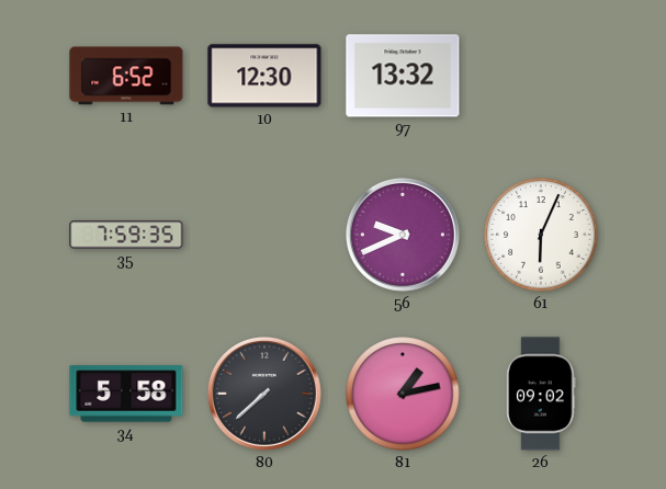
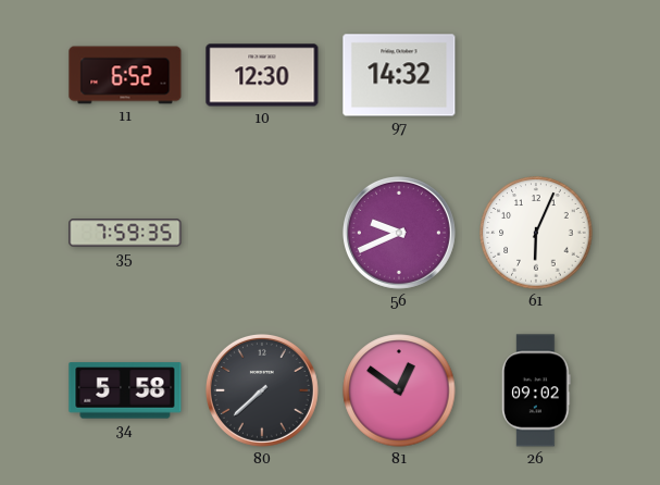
97: 13:32 -> 14:32
81: 1:13 -> 12:51
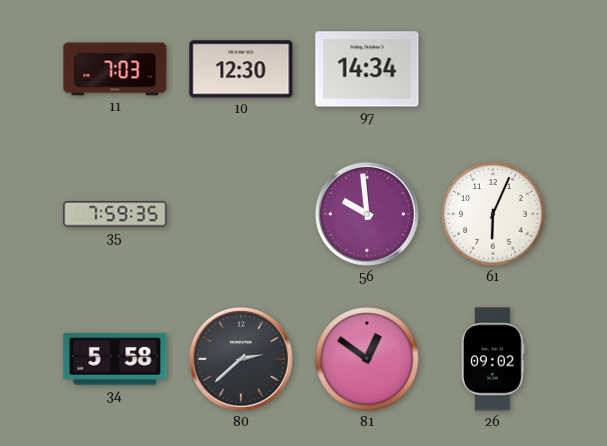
11: 6:52 -> 7:03
97: 14:32 -> 14:34
56: 9:41 -> 9:59
80: 7:38 -> 2:38
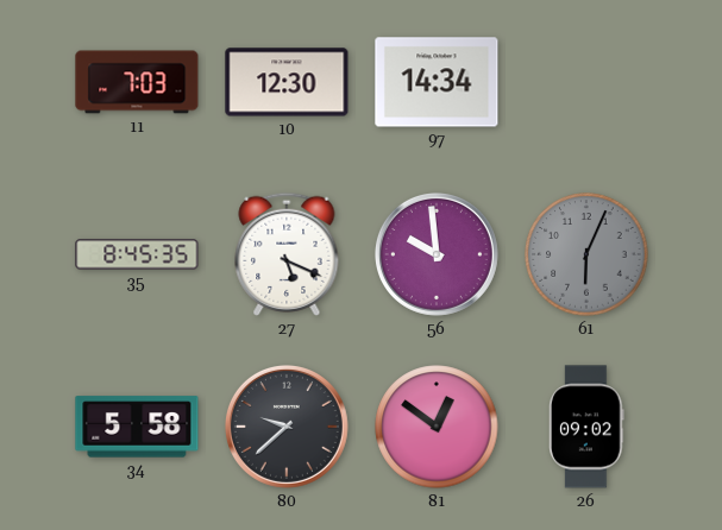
35: 7:59 -> 8:45
27: none -> 5:19
61 dial: white -> grey
80: 2:38 -> 9:38
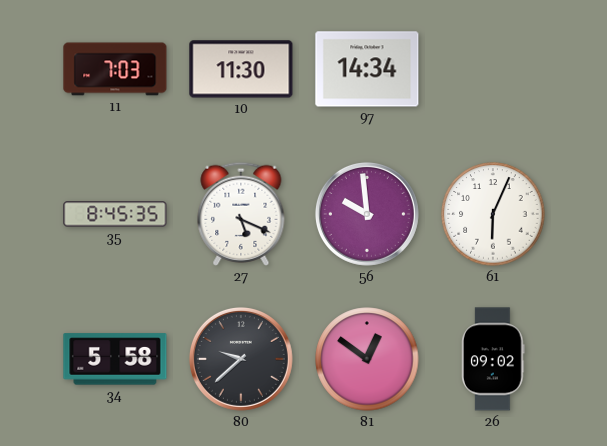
10: 12:30 -> 11:30
61 dial: grey -> white
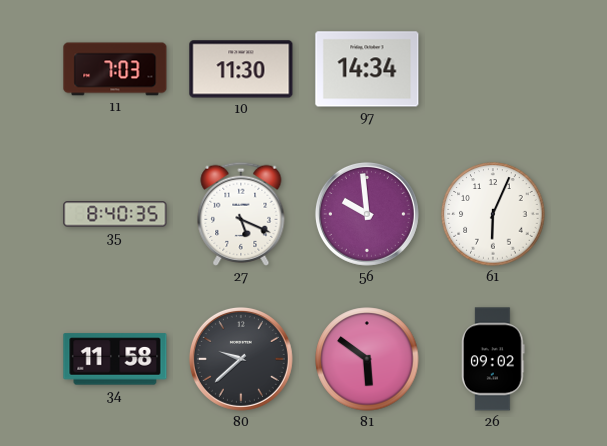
35: 8:45 -> 8:40
34: 5:58 -> 11:58
81: 12:51 -> 5:51
